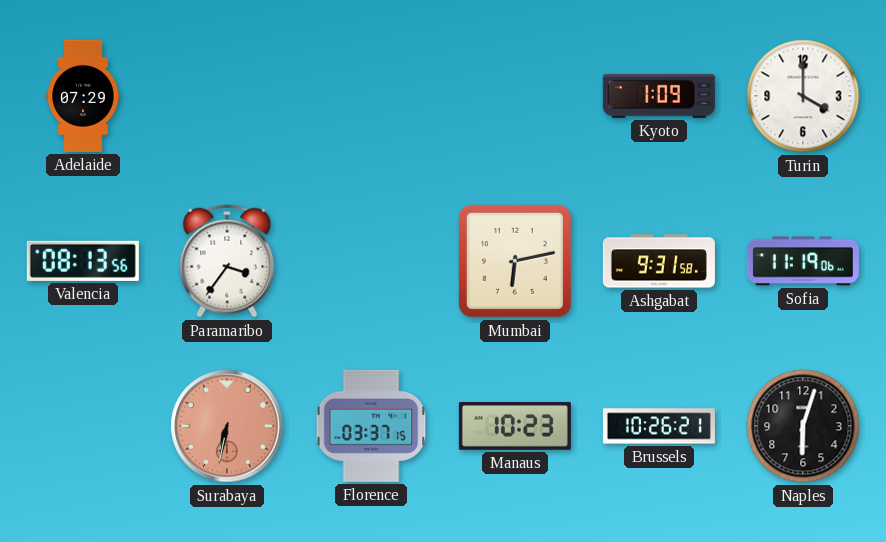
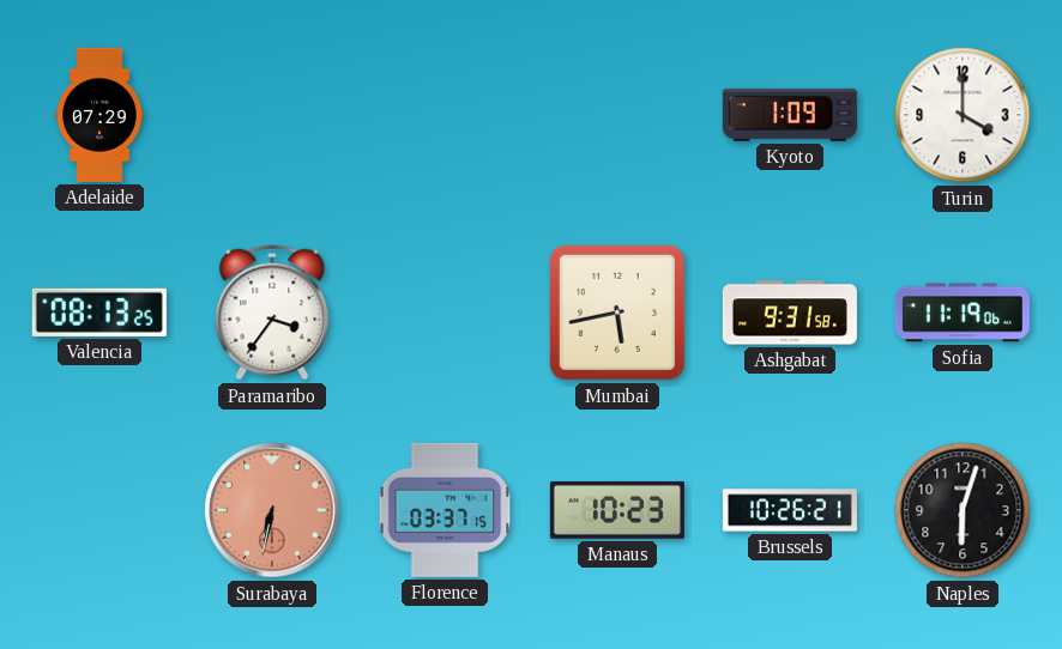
Valencia: 08:13:56 -> 08:13:25
Mumbai: 6:13 -> 5:43
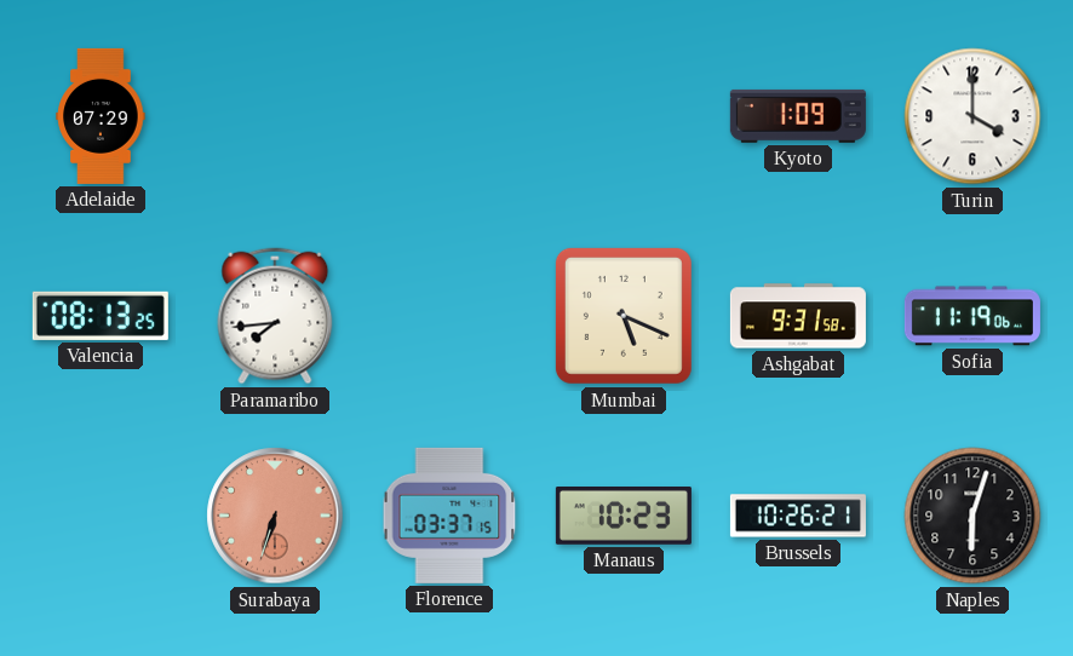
Paramaribo: 3:36 -> 7:44
Mumbai: 5:43 -> 5:19
Surabaya: 6:32 -> 6:33
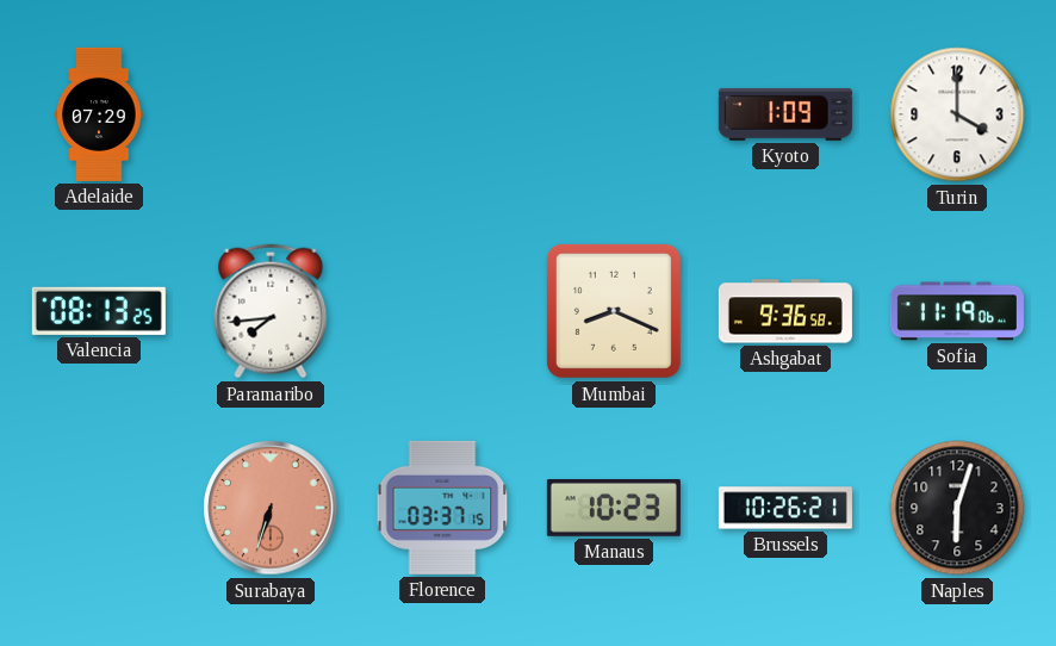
Mumbai: 5:19 -> 8:19
Ashgabat: 9:31 -> 9:36
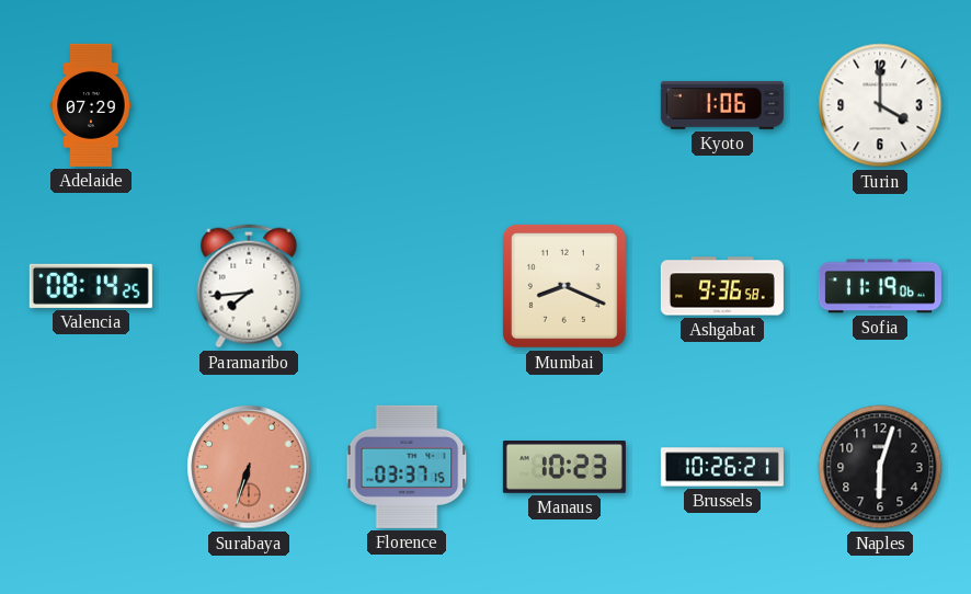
Kyoto: 1:09 -> 1:06
Valencia: 08:13 -> 08:14
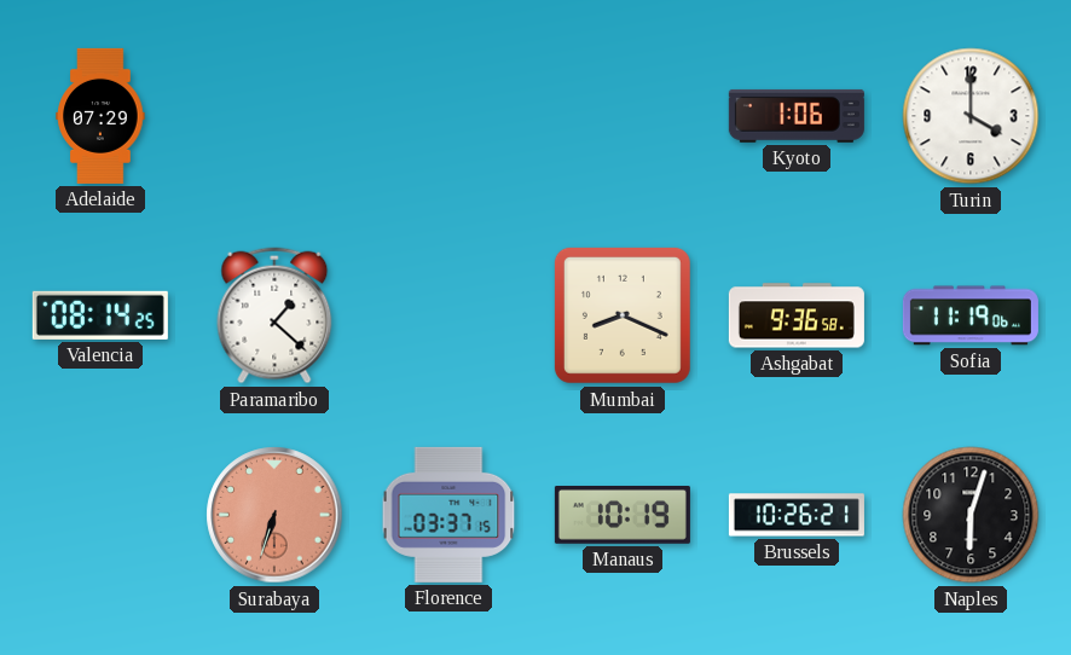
Paramaribo: 7:44 -> 1:22
Manaus: 10:23 -> 10:19
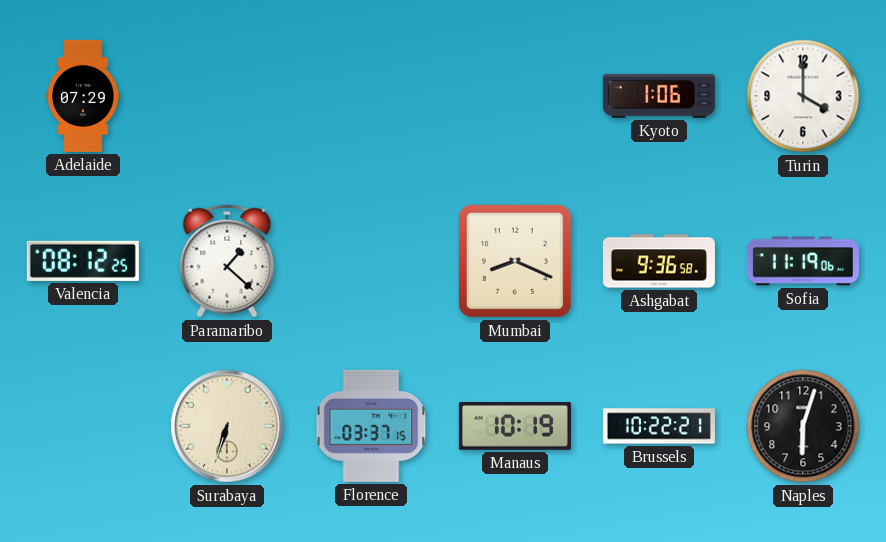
Valencia: 08:14 -> 08:12
Surabaya dial: salmon -> cream
Brussels: 10:26 -> 10:22
